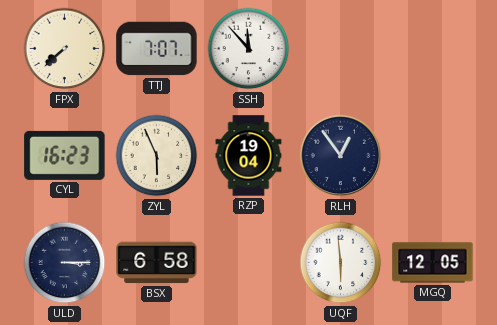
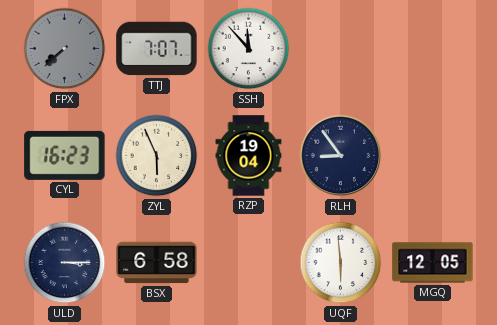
FPX dial: cream -> grey
RLH: 12:54 -> 8:54
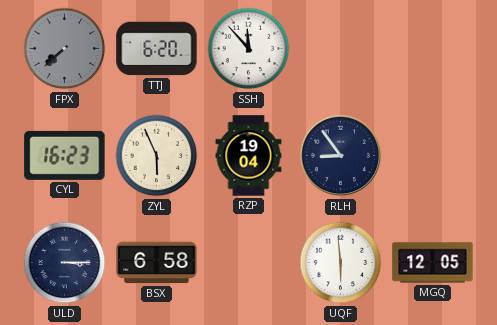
TTJ: 7:07 -> 6:20
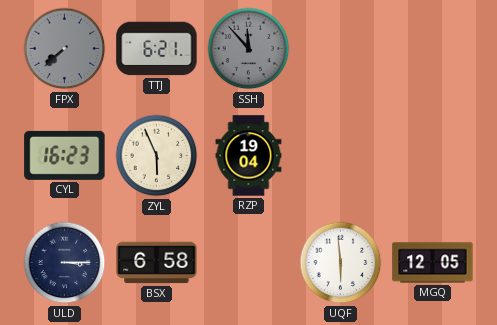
TTJ: 6:20 -> 6:21
SSH dial: white -> grey
RLH: 8:54 -> none
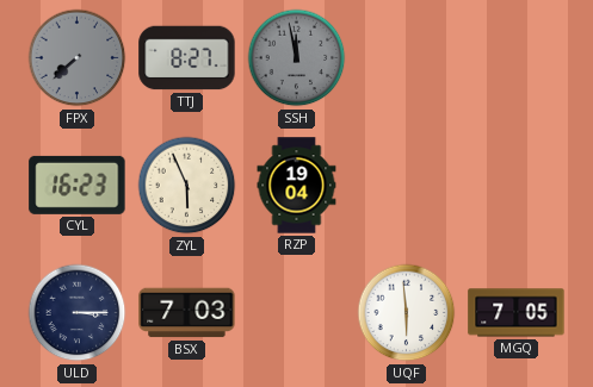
TTJ: 6:21 -> 8:27
SSH: 11:53 -> 11:58
BSX: 6:58 -> 7:03
MGQ: 12:05 -> 7:05
